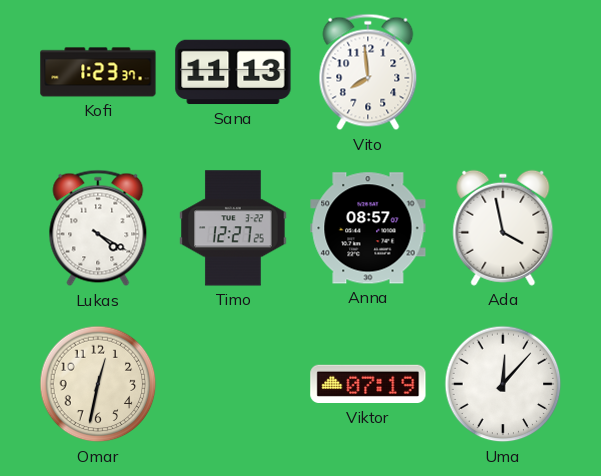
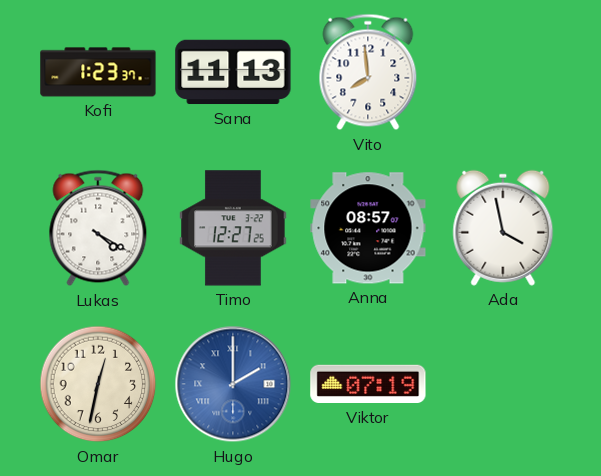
Hugo: none -> 2:00
Uma: 12:07 -> none
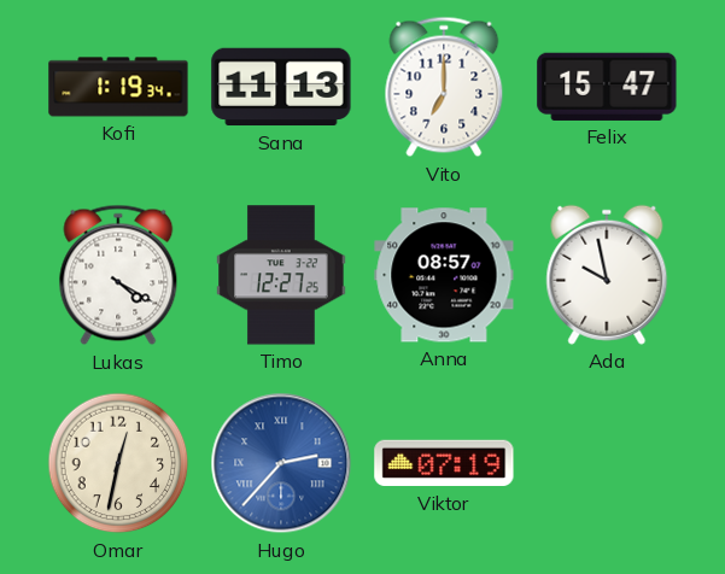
Kofi: 1:23 -> 1:19
Vito: 7:59 -> 7:00
Felix: none -> 15:47
Ada: 3:58 -> 9:58
Hugo: 2:00 -> 2:37
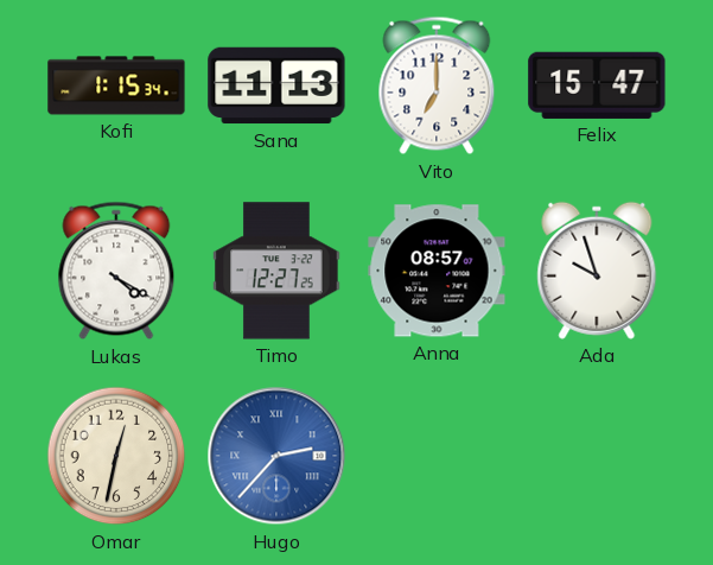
Kofi: 1:19 -> 1:15
Ada: 9:58 -> 9:57
Viktor: 07:19 -> none
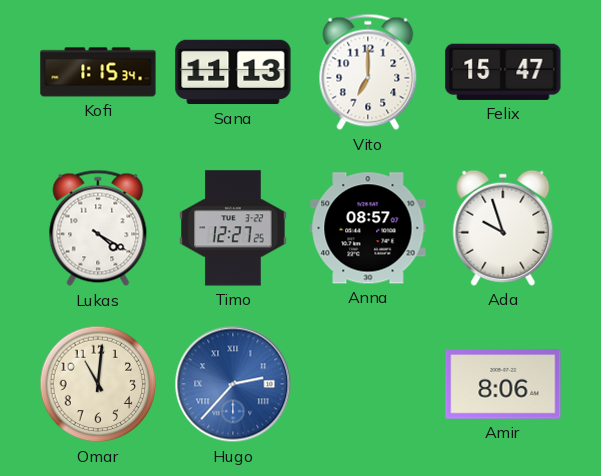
Omar: 12:32 -> 11:01
Amir: none -> 8:06
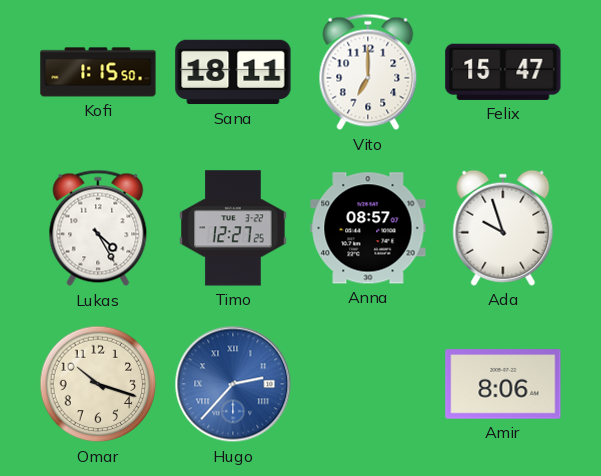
Kofi: 1:15:34 -> 1:15:50
Sana: 11:13 -> 18:11
Lukas: 4:20 -> 4:25
Omar: 11:01 -> 10:18
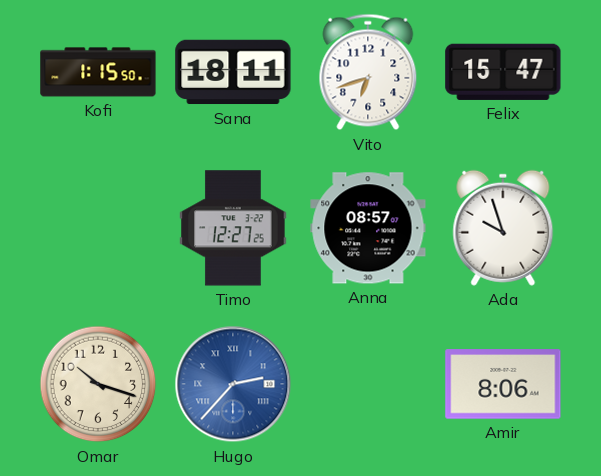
Vito: 7:00 -> 6:42
Lukas: 4:25 -> none
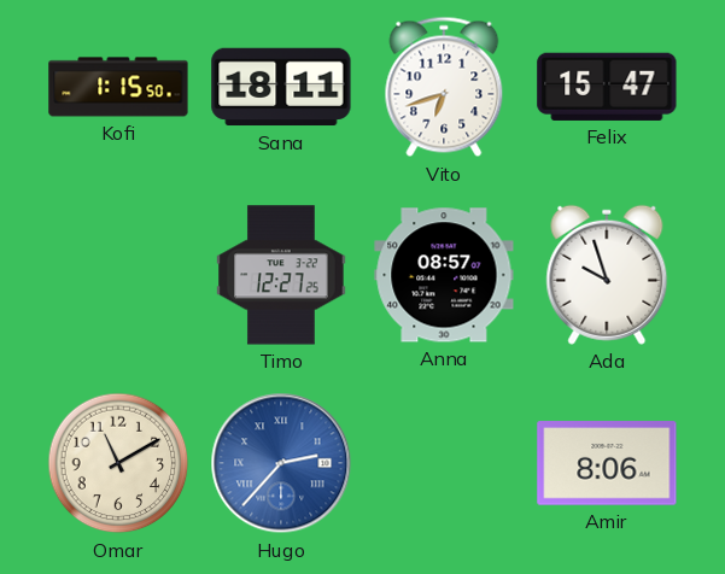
Omar: 10:18 -> 11:10
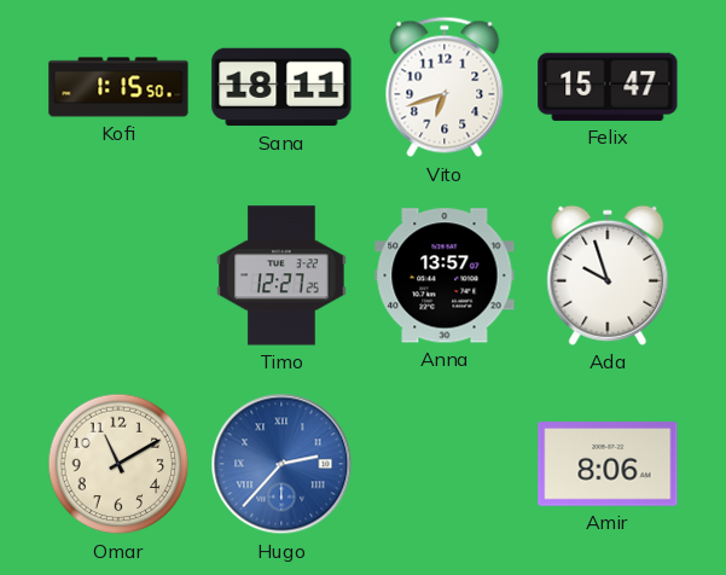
Anna: 08:57 -> 13:57
